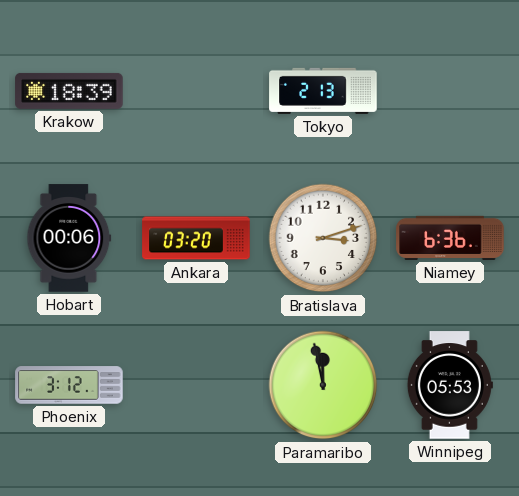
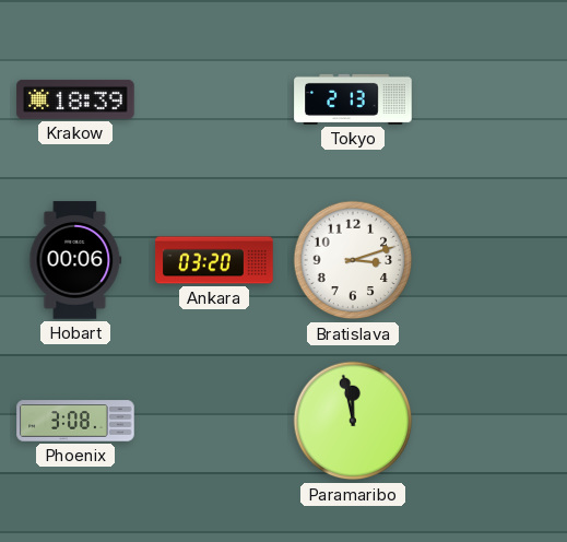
Niamey: 6:36 -> none
Phoenix: 3:12 -> 3:08
Winnipeg: 05:53 -> none
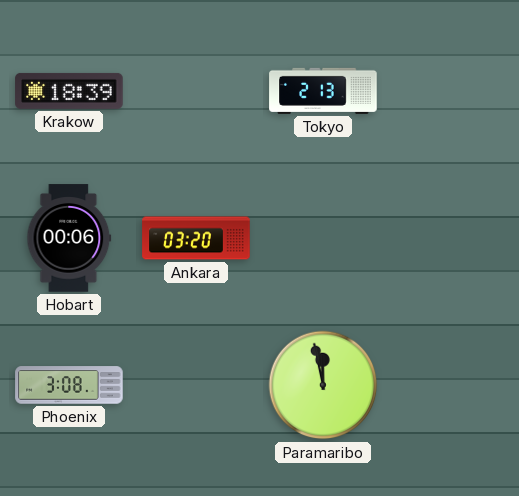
Bratislava: 3:12 -> none
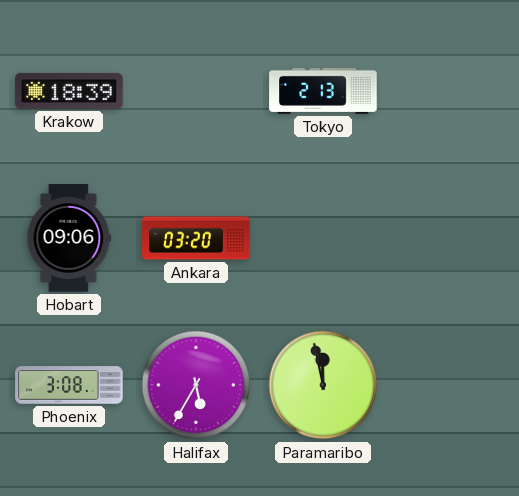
Hobart: 00:06 -> 09:06
Halifax: none -> 5:35
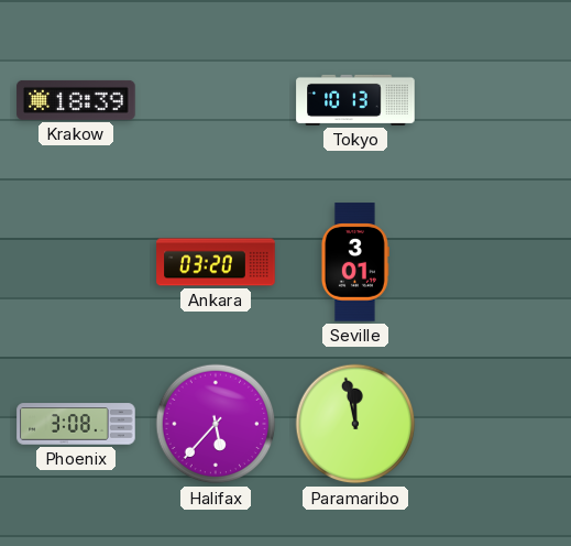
Tokyo: 2:13 -> 10:13
Hobart: 09:06 -> none
Seville: none -> 3:01
Halifax: 5:35 -> 5:37
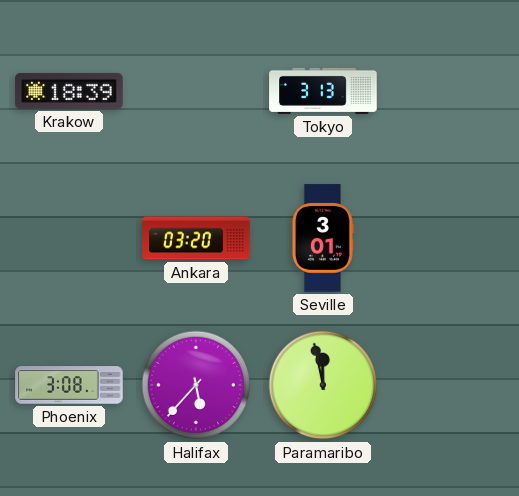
Tokyo: 10:13 -> 3:13
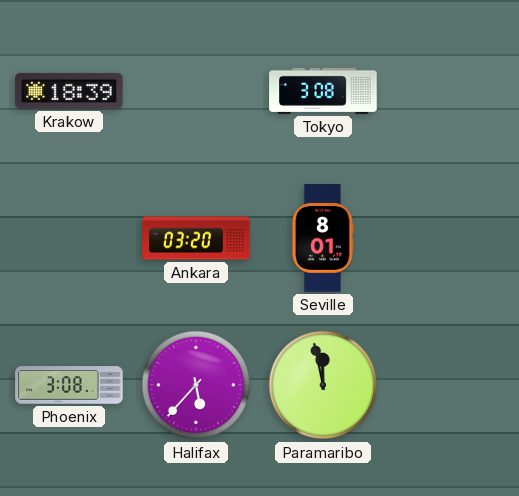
Tokyo: 3:13 -> 3:08
Seville: 3:01 -> 8:01
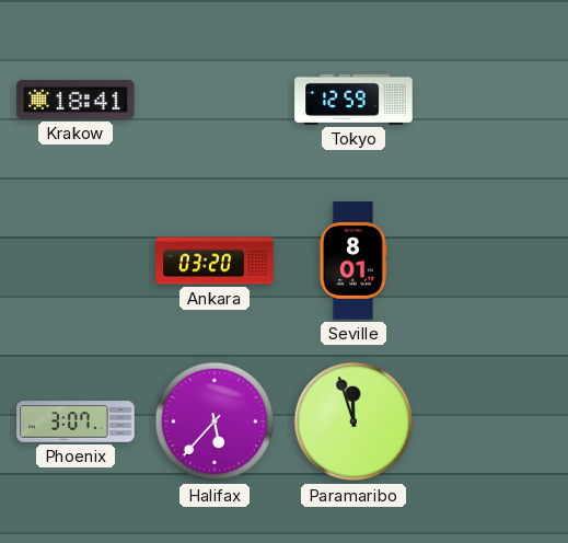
Krakow: 18:39 -> 18:41
Tokyo: 3:08 -> 12:59
Phoenix: 3:08 -> 3:07
Paramaribo: 11:58 -> 11:57
